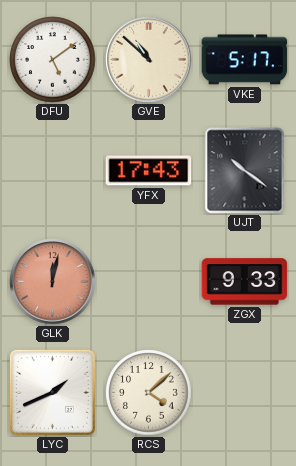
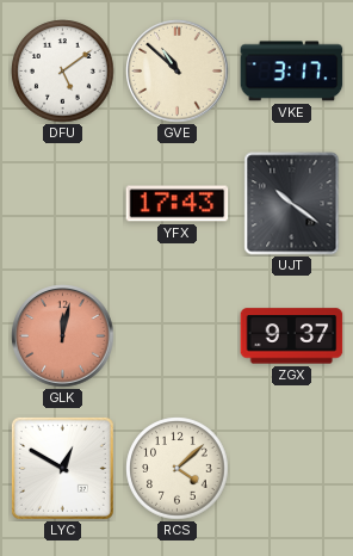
VKE: 5:17 -> 3:17
ZGX: 9:33 -> 9:37
LYC: 1:41 -> 12:50
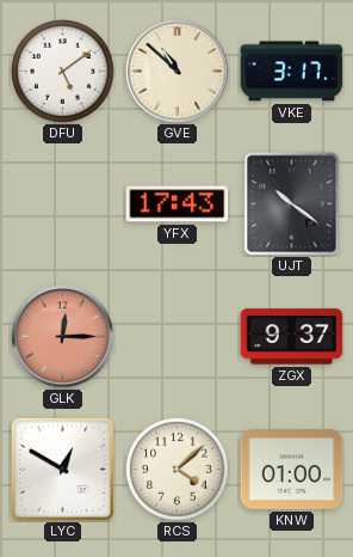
GLK: 12:02 -> 12:15
KNW: none -> 01:00
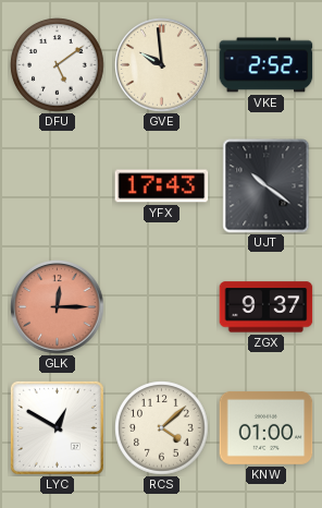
GVE: 10:52 -> 9:59
VKE: 3:17 -> 2:52
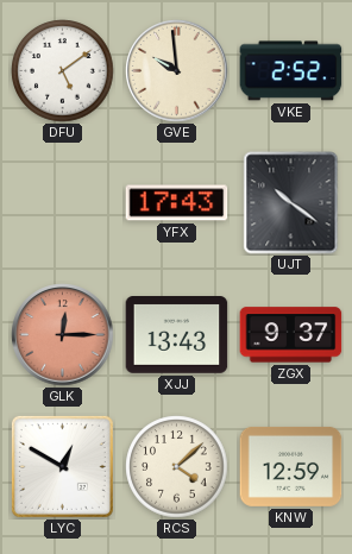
XJJ: none -> 13:43
KNW: 01:00 -> 12:59
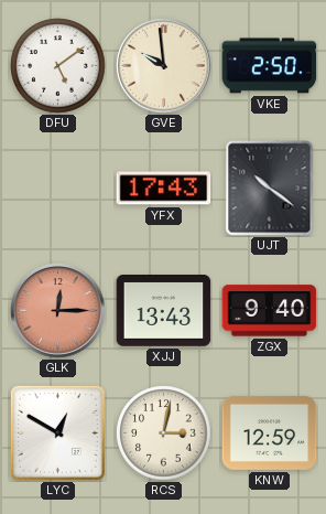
VKE: 2:52 -> 2:50
ZGX: 9:37 -> 9:40
RCS: 4:08 -> 3:02
